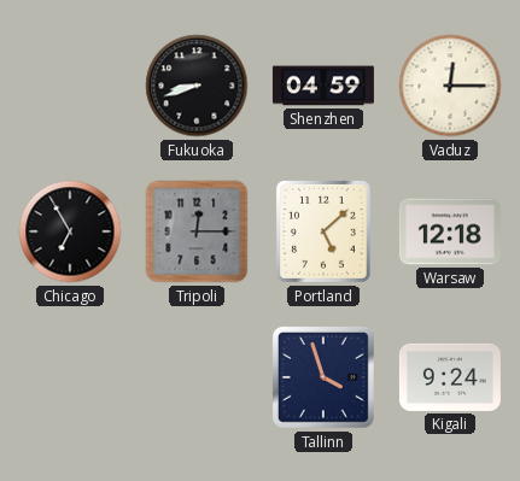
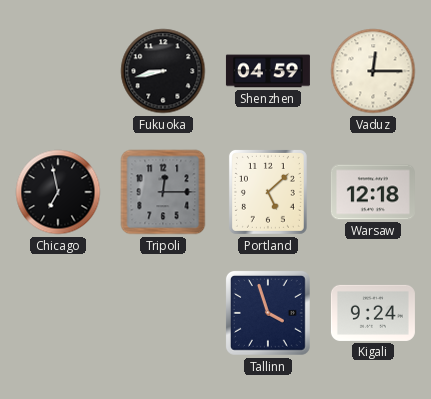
Fukuoka: 8:42 -> 8:43
Chicago: 6:55 -> 6:58
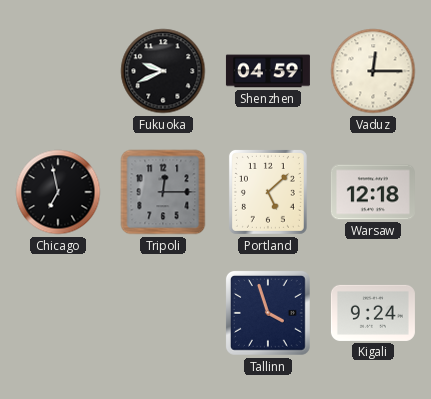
Fukuoka: 8:43 -> 9:41
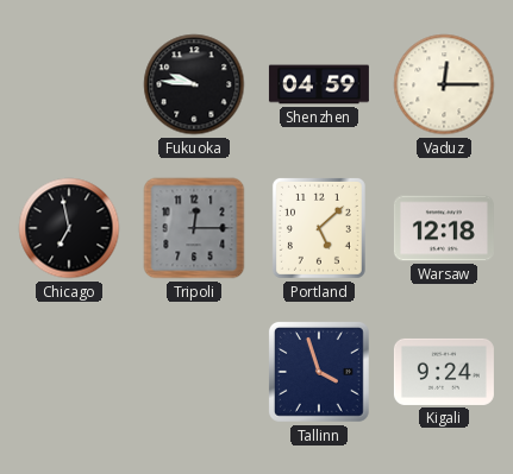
Fukuoka: 9:41 -> 9:46
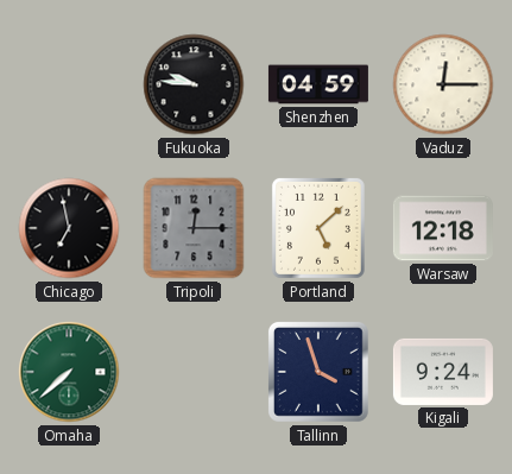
Omaha: none -> 7:38
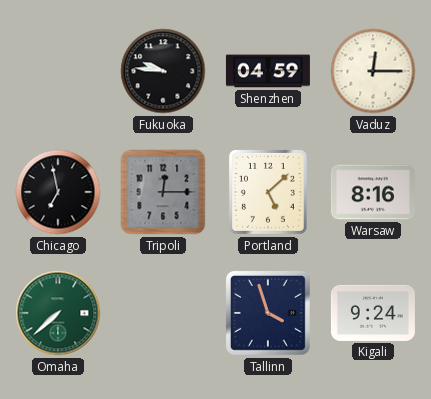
Warsaw: 12:18 -> 8:16
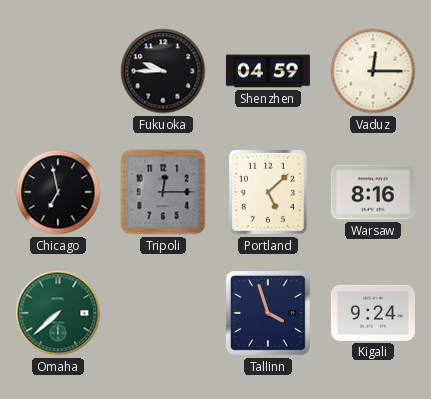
Fukuoka: 9:46 -> 9:45
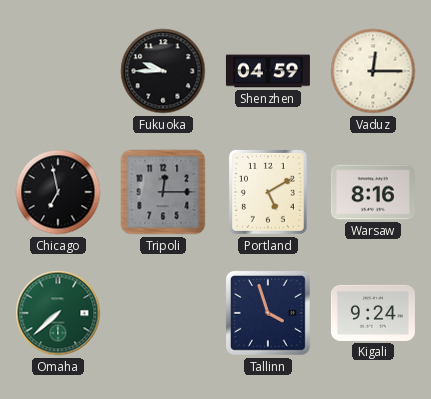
Portland: 5:08 -> 5:10
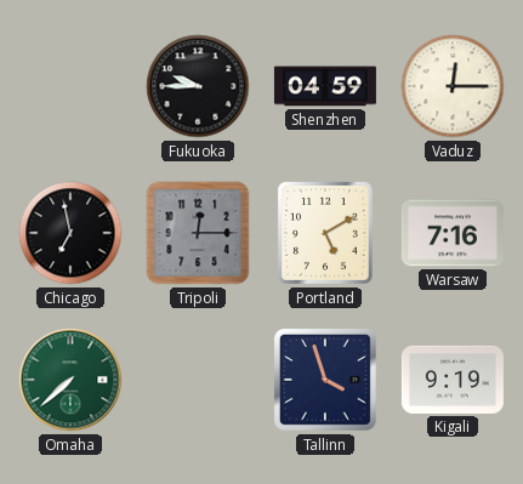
Warsaw: 8:16 -> 7:16
Kigali: 9:24 -> 9:19
